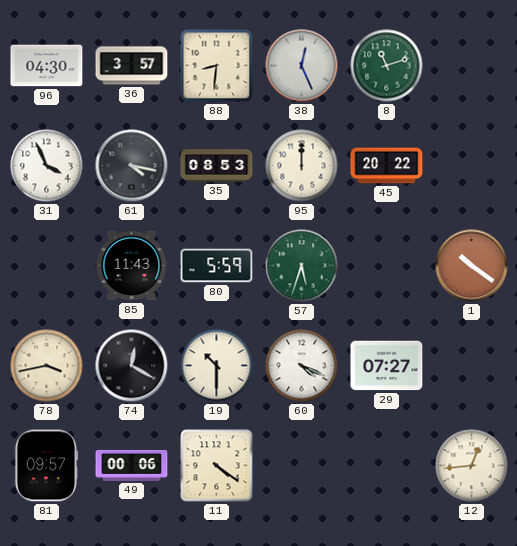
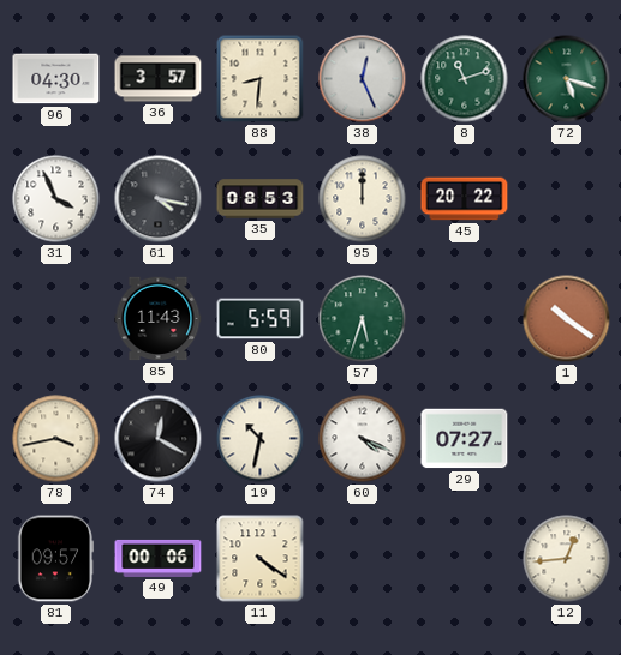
72: none -> 5:18
19: 10:30 -> 10:32
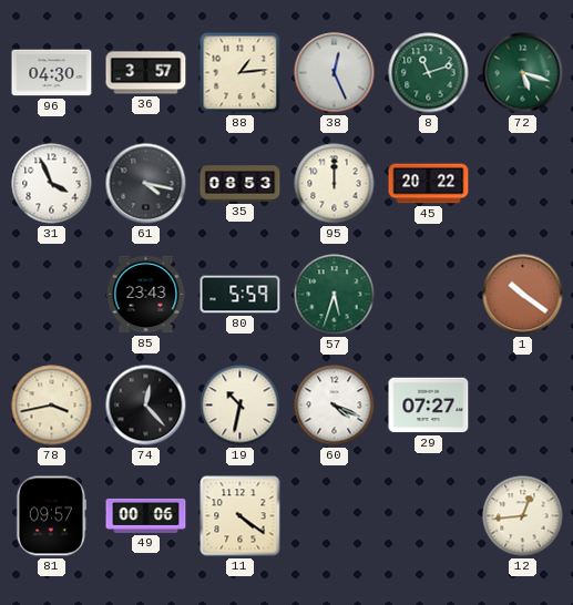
88: 8:31 -> 1:14
85: 11:43 -> 23:43
74: 12:20 -> 12:23
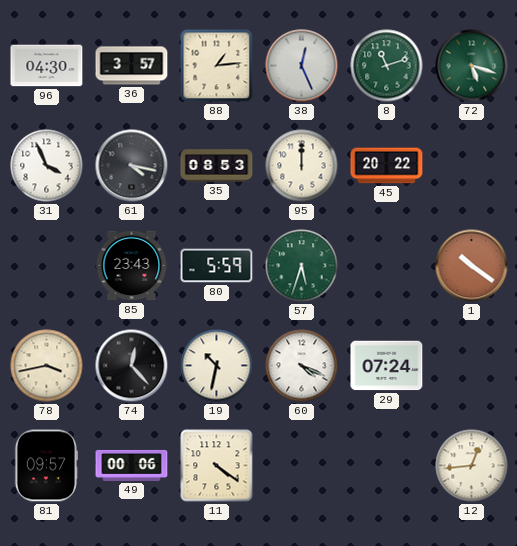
29: 07:27 -> 07:24
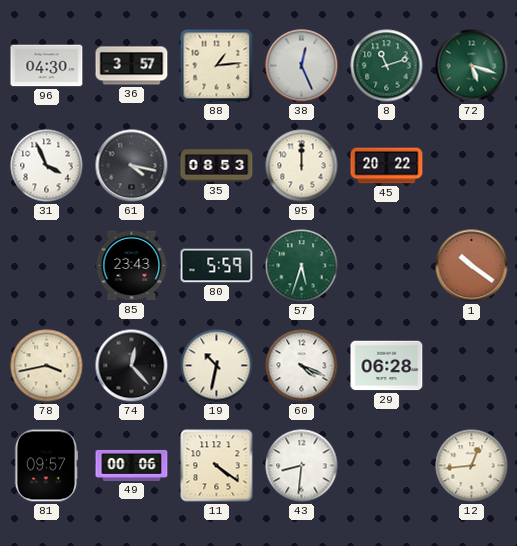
29: 07:24 -> 06:28
43: none -> 8:31
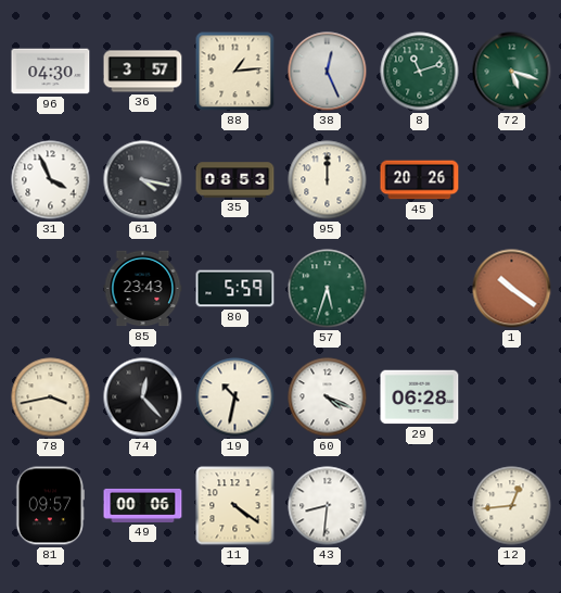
45: 20:22 -> 20:26
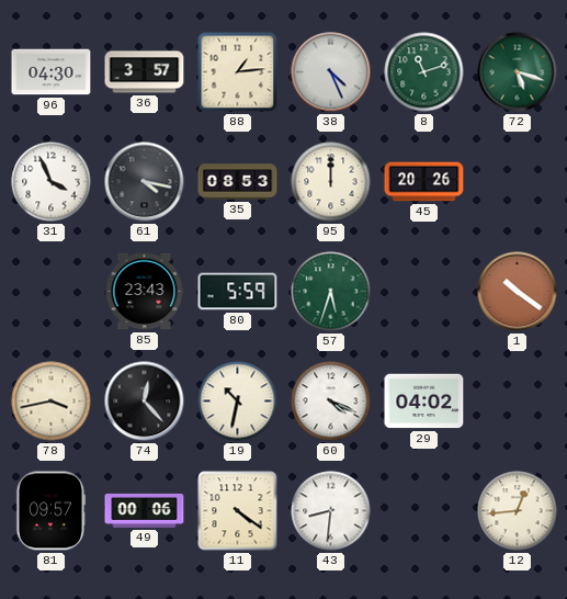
38: 12:26 -> 4:26
29: 06:28 -> 04:02
